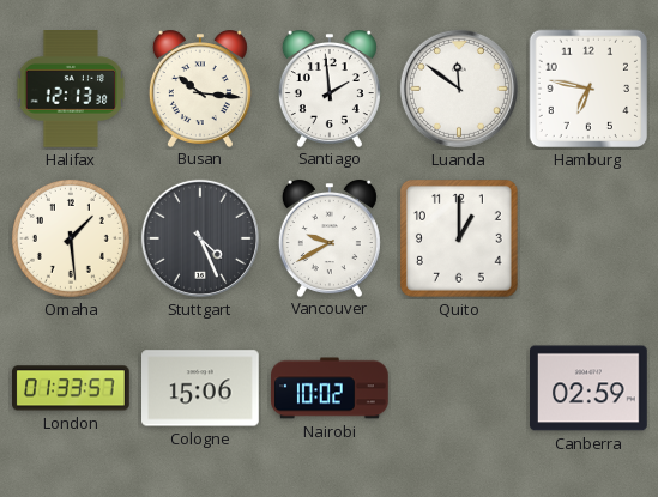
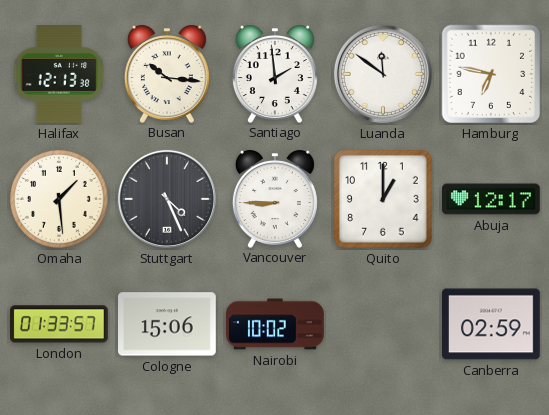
Vancouver: 9:40 -> 8:45
Abuja: none -> 12:17
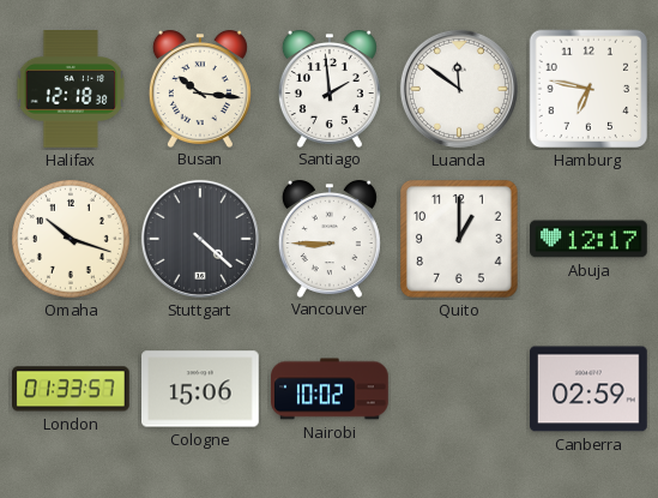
Halifax: 12:13 -> 12:18
Omaha: 1:29 -> 10:18
Stuttgart: 4:26 -> 4:22
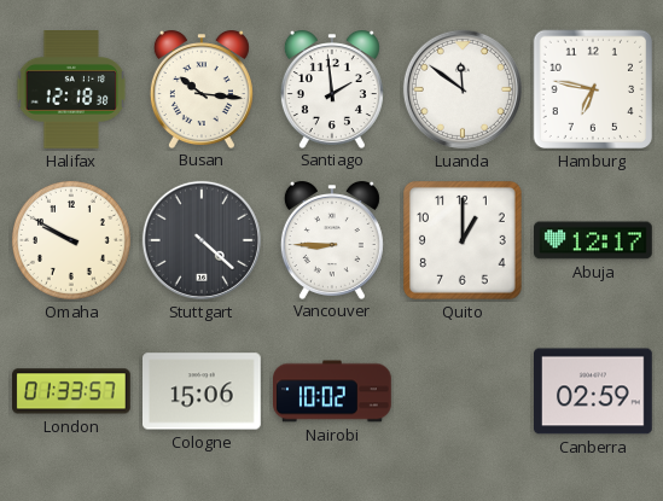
Omaha: 10:18 -> 9:50
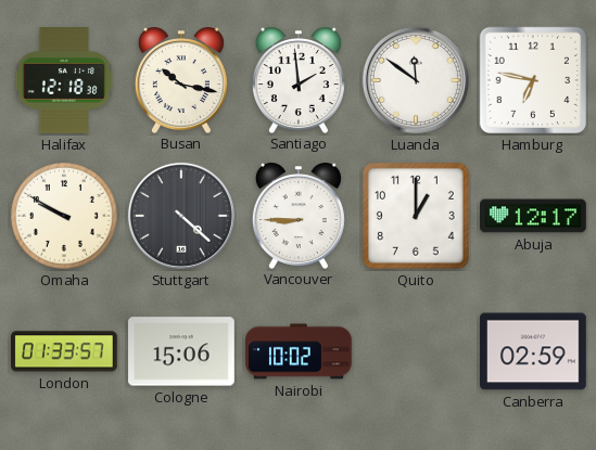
Busan: 10:16 -> 10:17
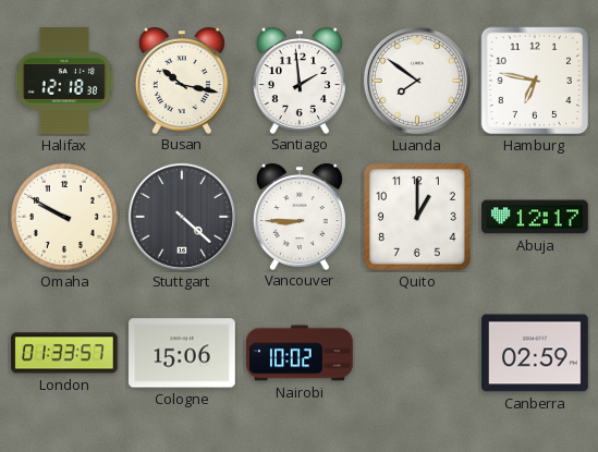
Luanda: 11:51 -> 7:51
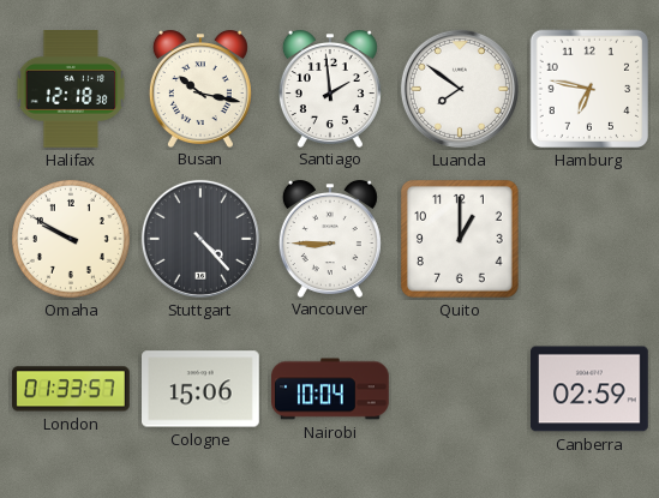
Stuttgart: 4:22 -> 4:23
Abuja: 12:17 -> none
Nairobi: 10:02 -> 10:04
